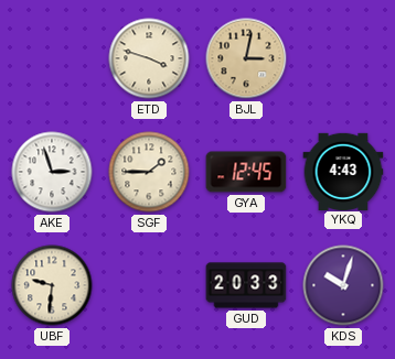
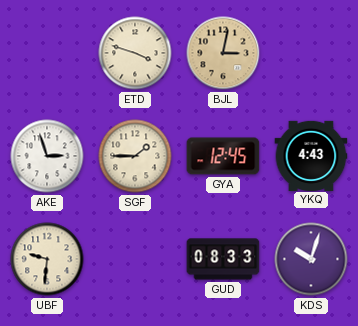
GUD: 20:33 -> 08:33
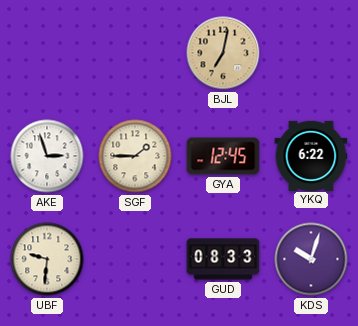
ETD: 3:48 -> none
BJL: 3:02 -> 7:02
YKQ: 4:43 -> 6:22
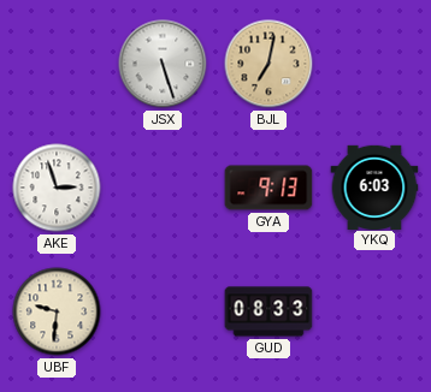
JSX: none -> 5:27
SGF: 1:45 -> none
GYA: 12:45 -> 9:13
YKQ: 6:22 -> 6:03
KDS: 10:03 -> none
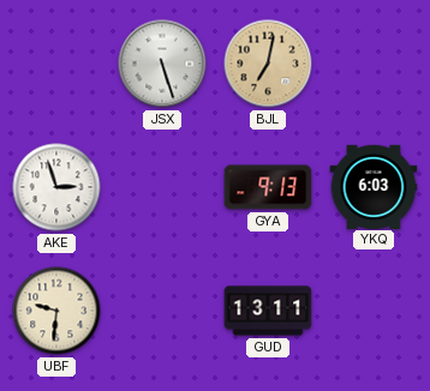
GUD: 08:33 -> 13:11
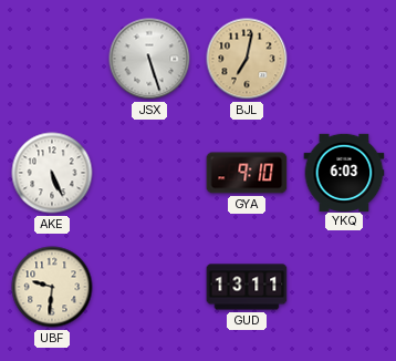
AKE: 2:57 -> 5:26
GYA: 9:13 -> 9:10
